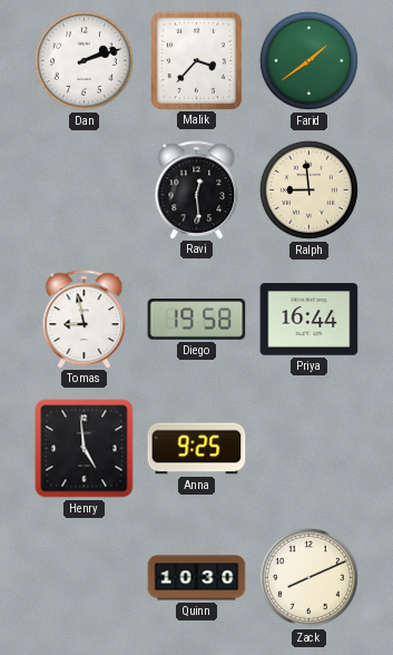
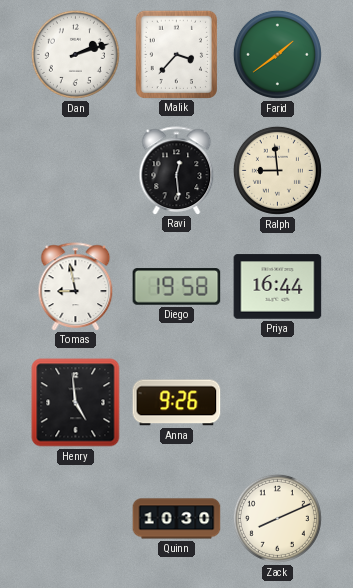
Anna: 9:25 -> 9:26
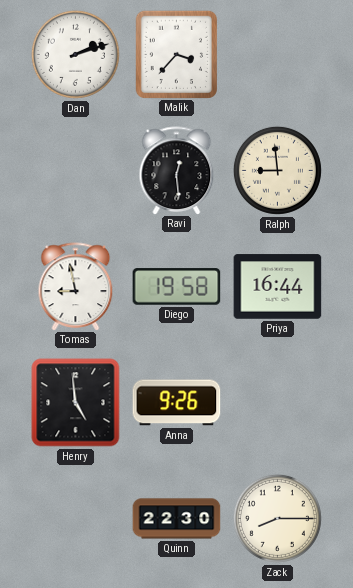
Farid: 1:39 -> none
Quinn: 10:30 -> 22:30
Zack: 8:11 -> 8:15
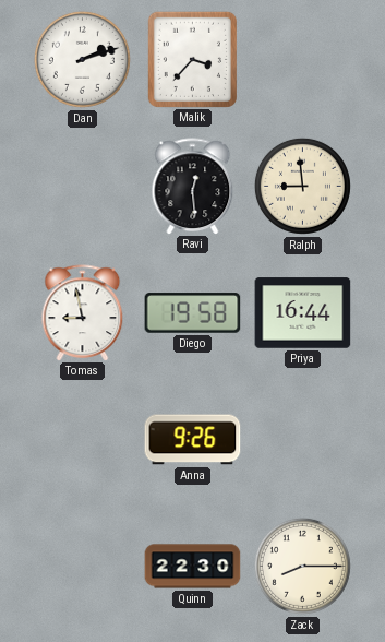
Henry: 4:59 -> none
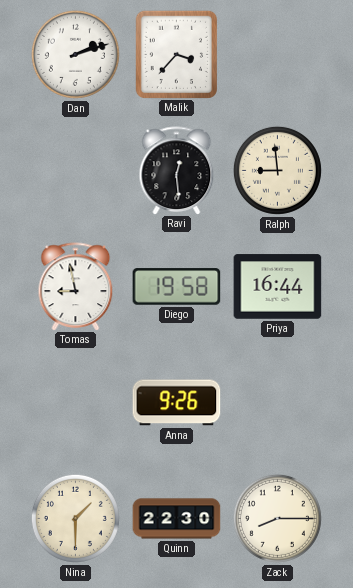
Nina: none -> 1:30
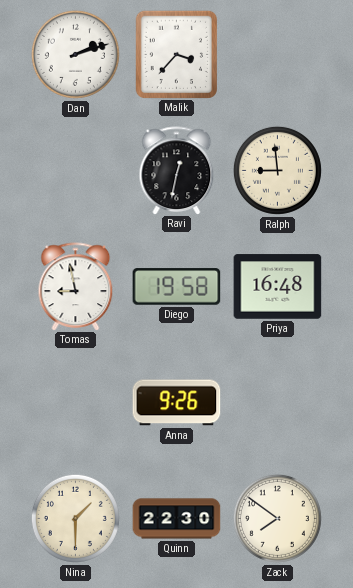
Ravi: 12:29 -> 12:32
Priya: 16:44 -> 16:48
Zack: 8:15 -> 7:51
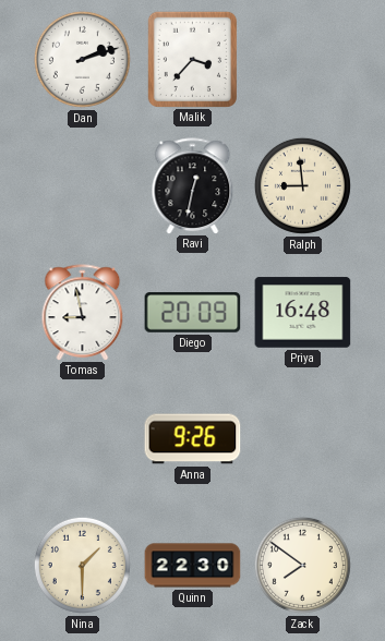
Diego: 19:58 -> 20:09
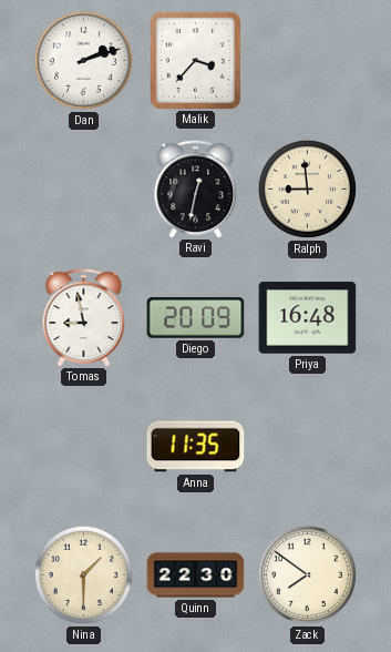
Anna: 9:26 -> 11:35
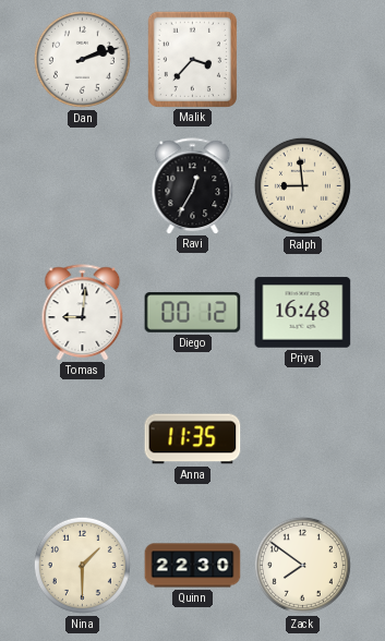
Ravi: 12:32 -> 12:35
Tomas: 8:58 -> 9:01
Diego: 20:09 -> 00:12
